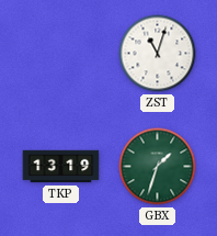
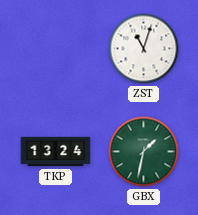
TKP: 13:19 -> 13:24
GBX: 1:33 -> 1:32
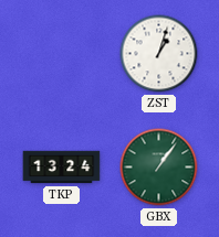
ZST: 11:03 -> 1:03
GBX: 1:32 -> 1:06
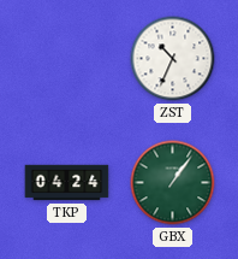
ZST: 1:03 -> 10:34
TKP: 13:24 -> 04:24
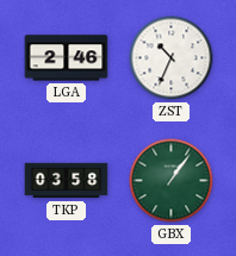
LGA: none -> 2:46
TKP: 04:24 -> 03:58
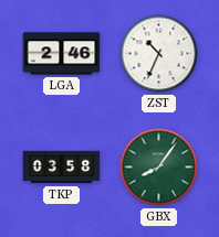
GBX: 1:06 -> 8:06
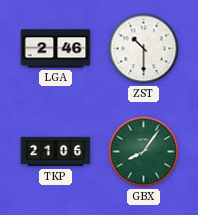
ZST: 10:34 -> 10:30
TKP: 03:58 -> 21:06
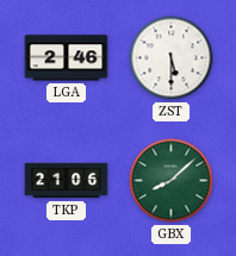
ZST: 10:30 -> 5:30
GBX: 8:06 -> 8:08
